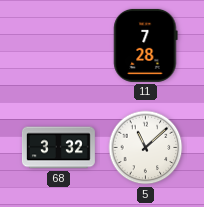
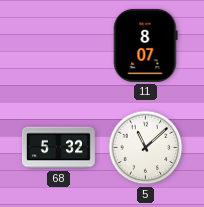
11: 7:28 -> 8:07
68: 3:32 -> 5:32
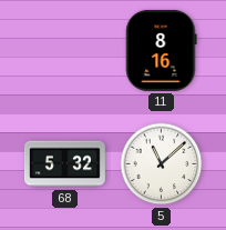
11: 8:07 -> 8:16
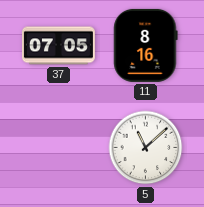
37: none -> 07:05
68: 5:32 -> none
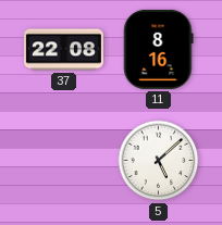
37: 07:05 -> 22:08
5: 11:08 -> 5:08
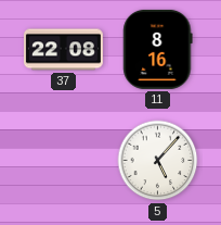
5: 5:08 -> 5:07
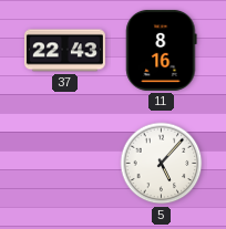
37: 22:08 -> 22:43
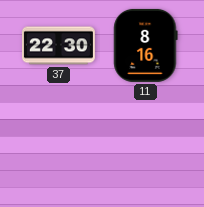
37: 22:43 -> 22:30
5: 5:07 -> none
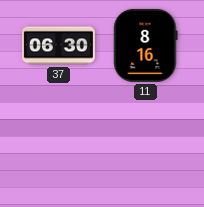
37: 22:30 -> 06:30
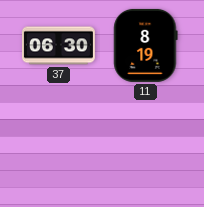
11: 8:16 -> 8:19
